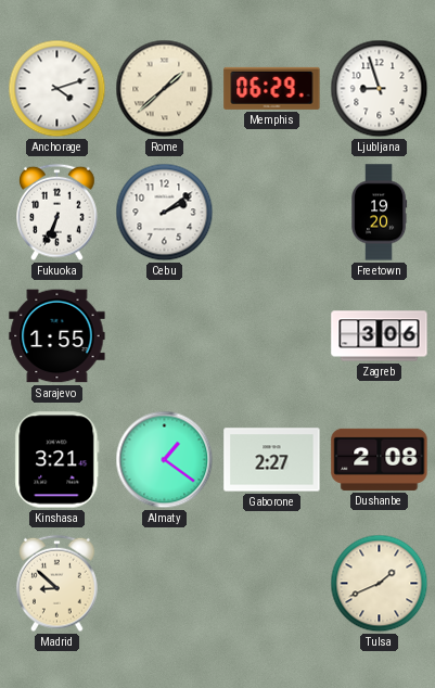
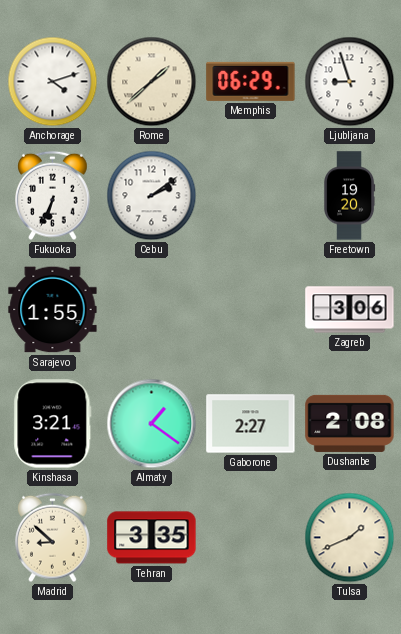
Tehran: none -> 3:35
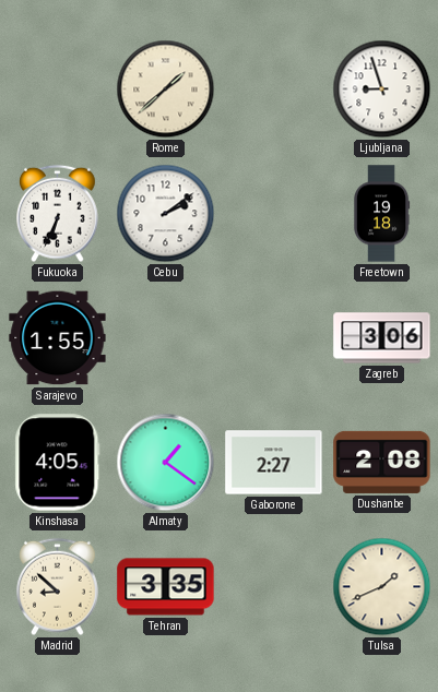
Anchorage: 4:12 -> none
Memphis: 06:29 -> none
Freetown: 19:20 -> 19:18
Kinshasa: 3:21 -> 4:05
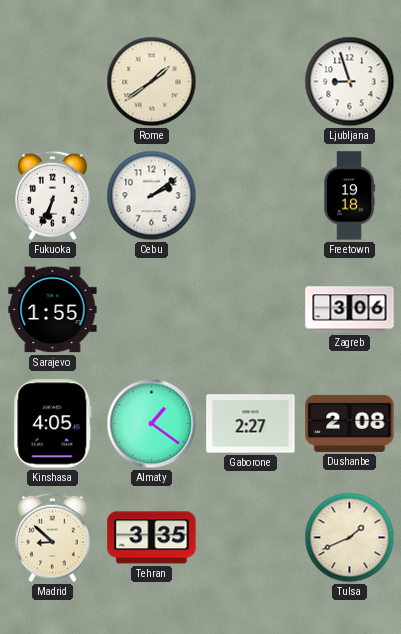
Rome: 1:38 -> 1:39
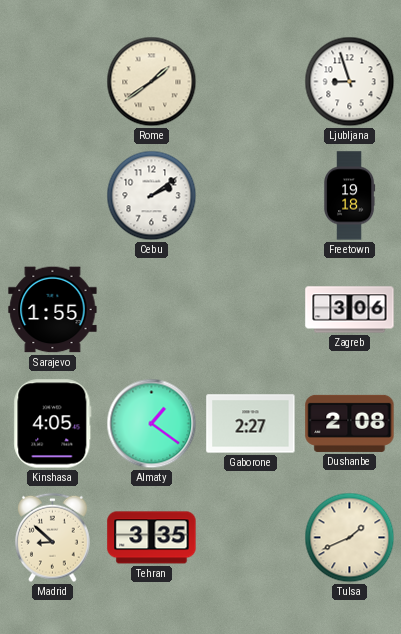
Fukuoka: 6:34 -> none
